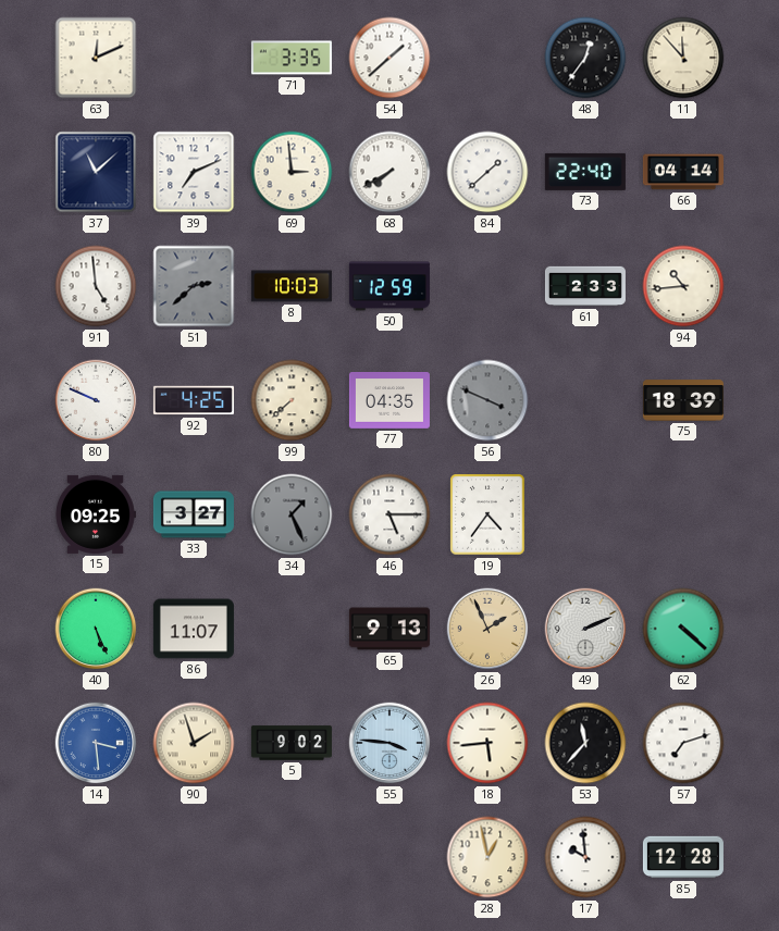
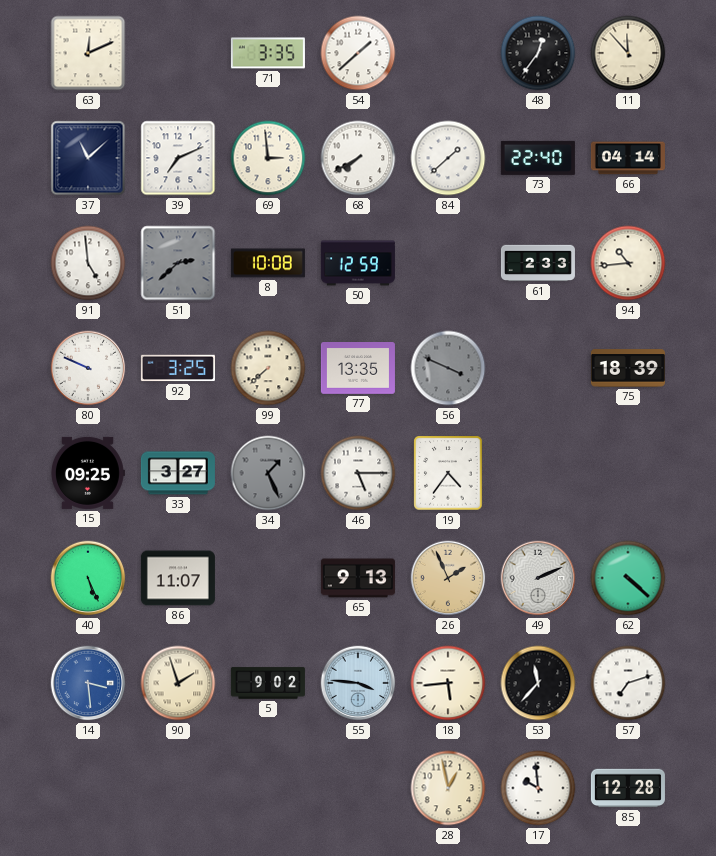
8: 10:03 -> 10:08
92: 4:25 -> 3:25
77: 04:35 -> 13:35
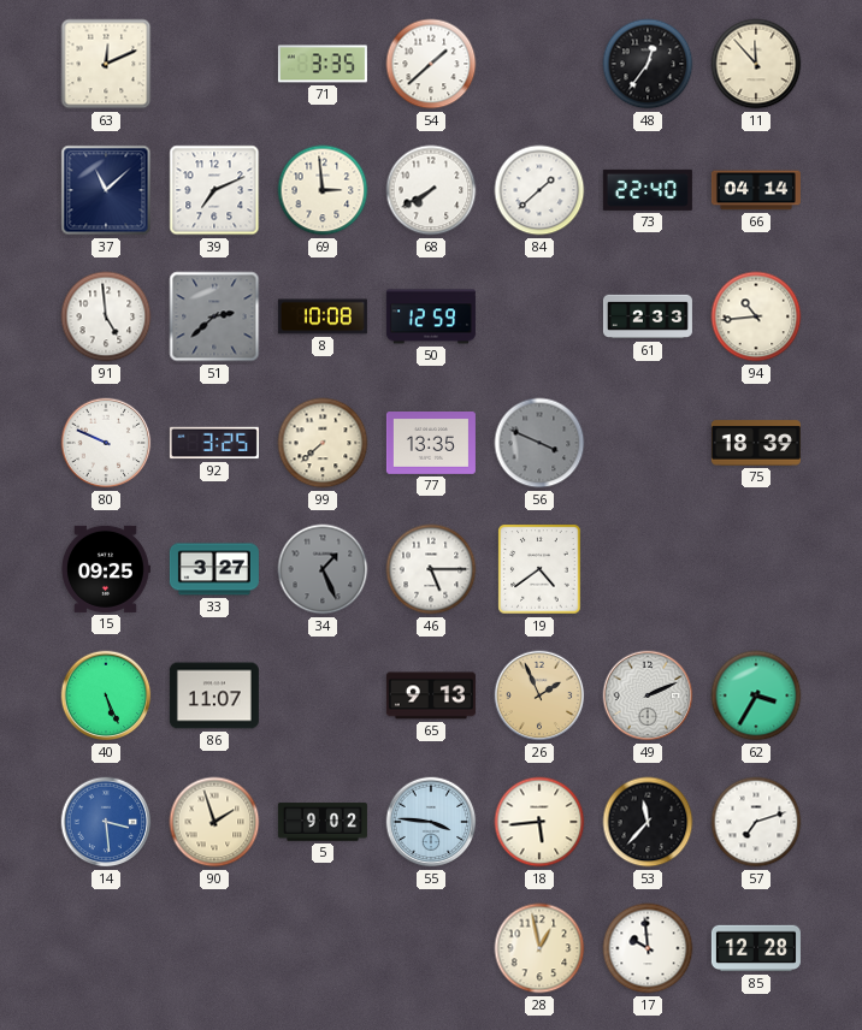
19: 4:36 -> 4:39
62: 4:22 -> 3:35
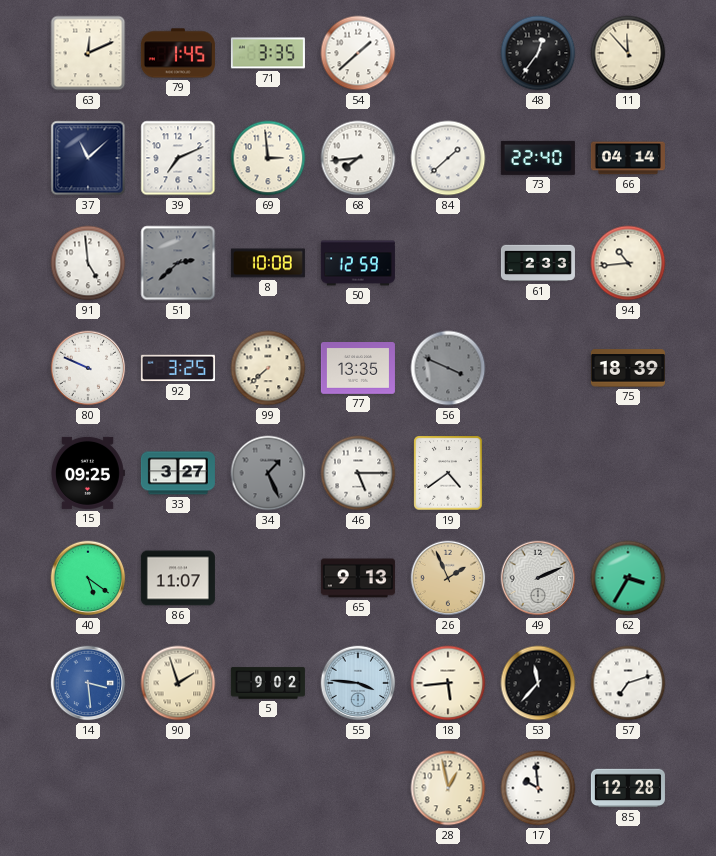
79: none -> 1:45
68: 7:40 -> 7:44
40: 5:26 -> 5:21
